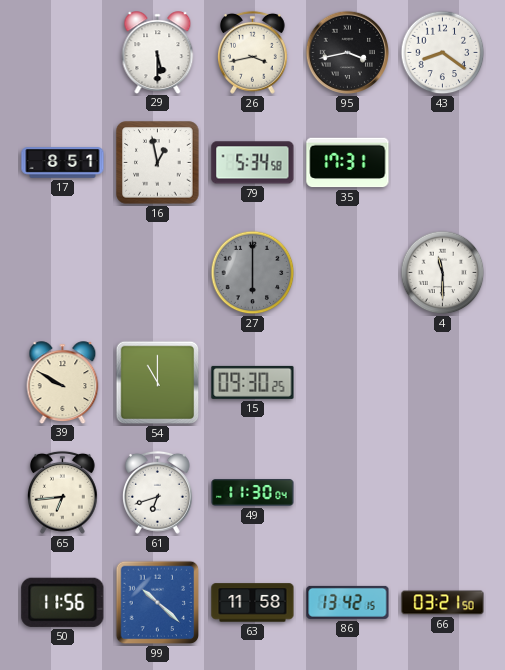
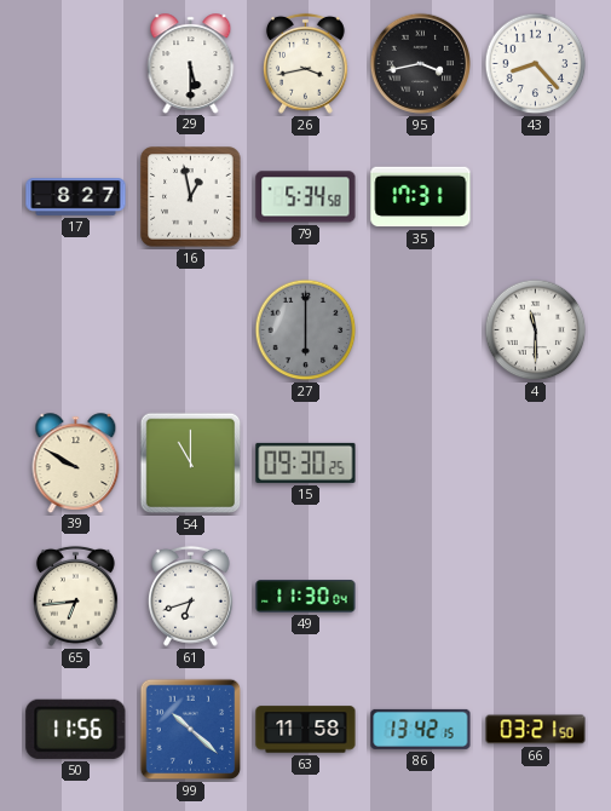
43: 8:21 -> 8:23
17: 8:51 -> 8:27
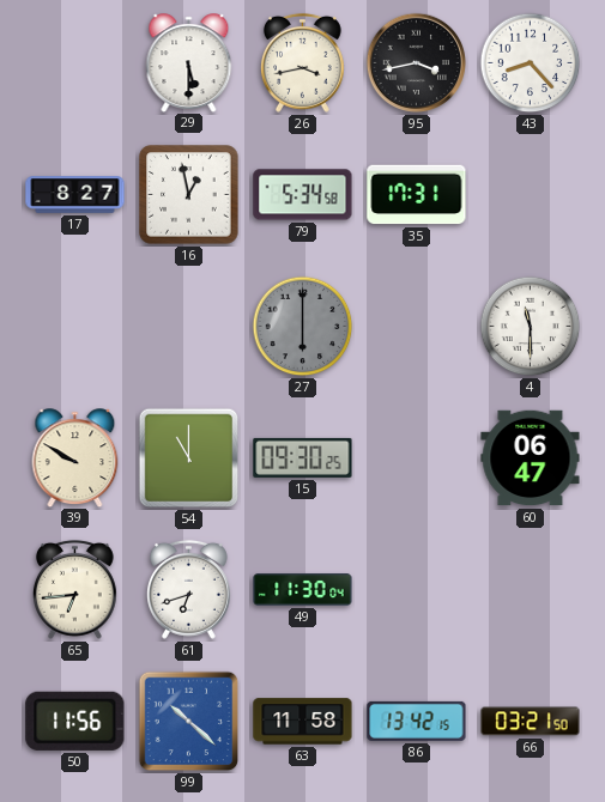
60: none -> 06:47
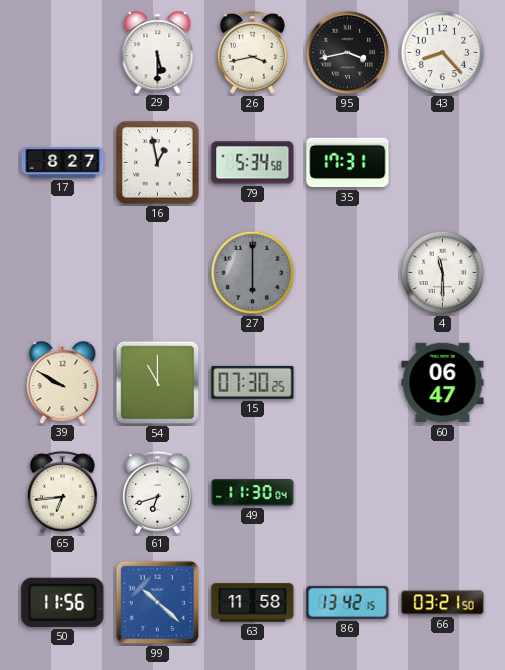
15: 09:30 -> 07:30
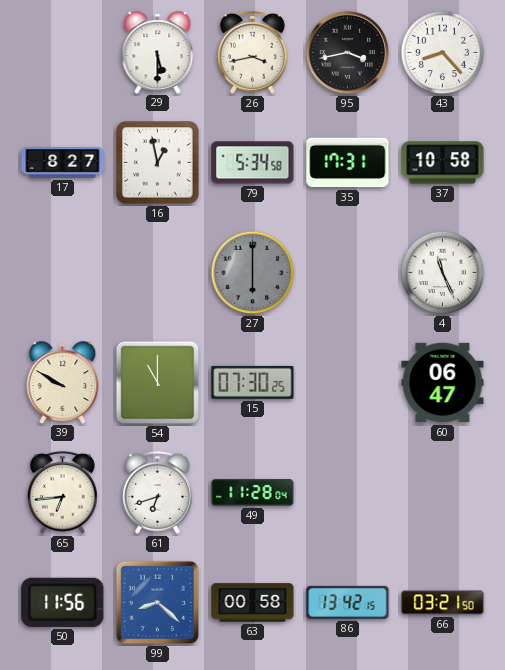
37: none -> 10:58
4: 11:30 -> 11:26
49: 11:30 -> 11:28
99: 10:22 -> 8:22
63: 11:58 -> 00:58
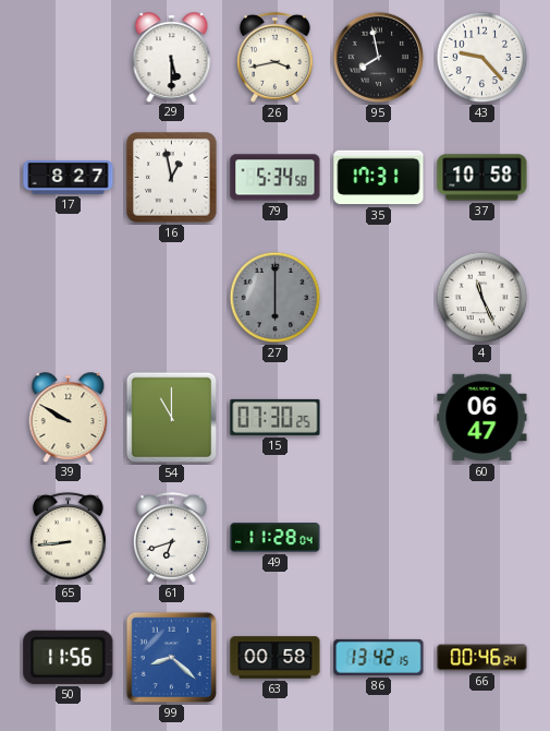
95: 3:43 -> 7:58
43: 8:23 -> 9:23
65: 6:44 -> 8:44
66: 03:21 -> 00:46
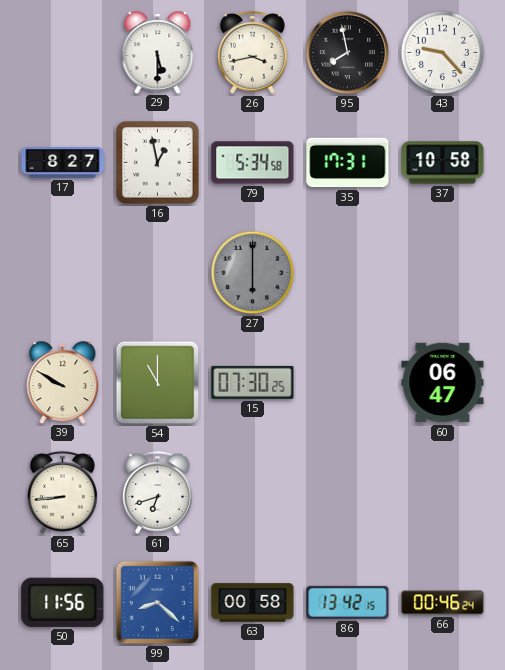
4: 11:26 -> none
49: 11:28 -> none
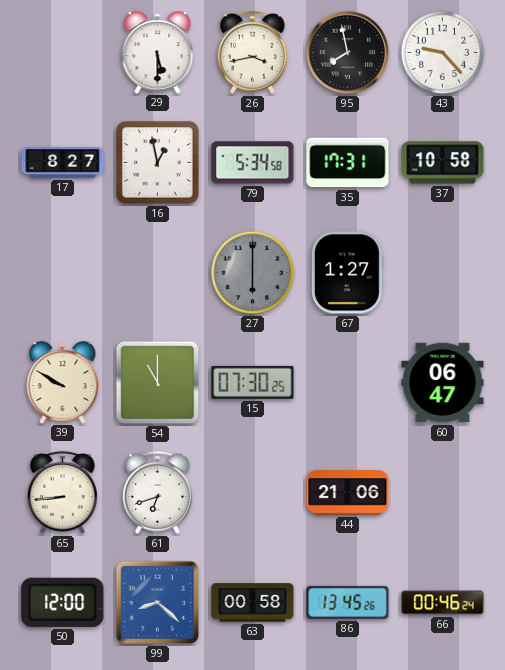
67: none -> 1:27
44: none -> 21:06
50: 11:56 -> 12:00
86: 13:42 -> 13:45
